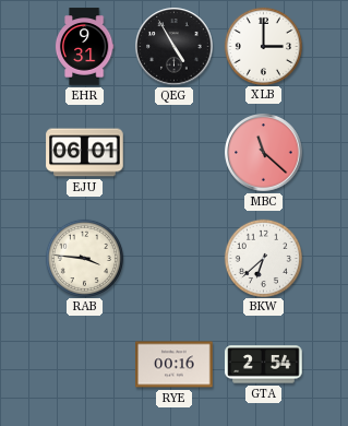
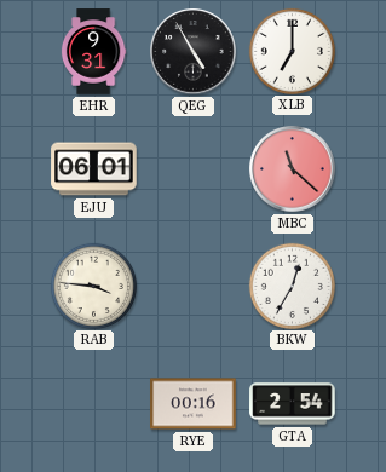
XLB: 3:00 -> 7:00
BKW: 6:38 -> 12:35
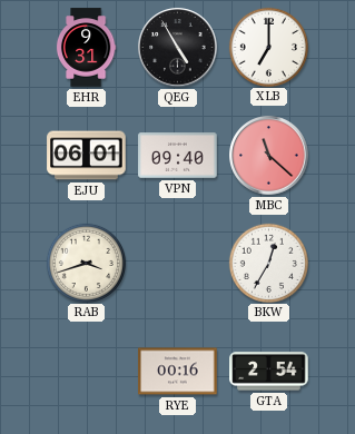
VPN: none -> 09:40
RAB: 3:46 -> 3:42
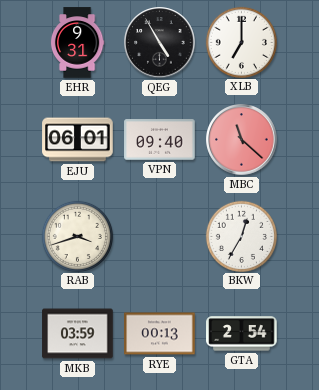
MKB: none -> 03:59
RYE: 00:16 -> 00:13
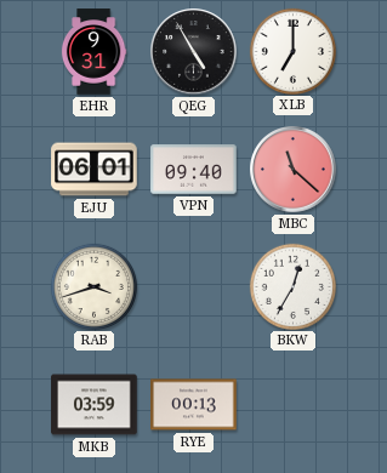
GTA: 2:54 -> none
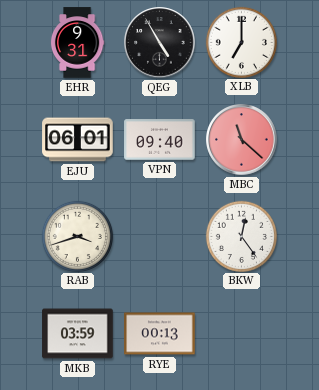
BKW: 12:35 -> 12:24
